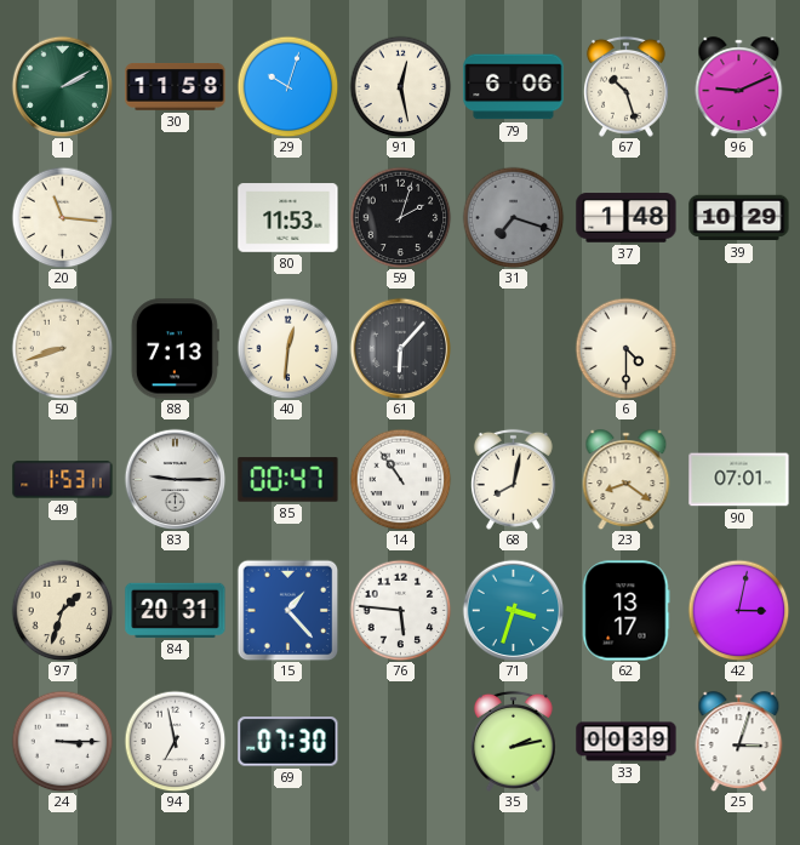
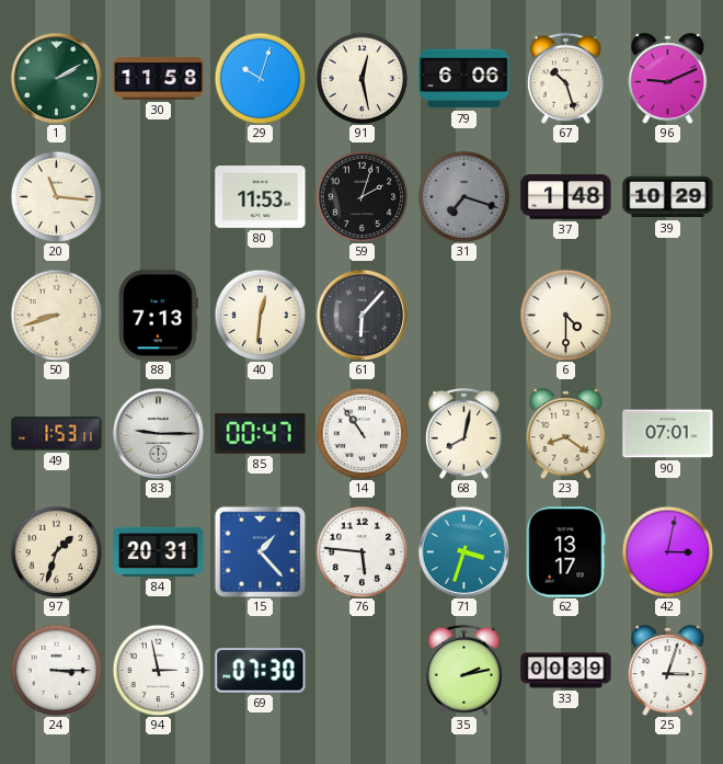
94: 6:58 -> 2:58
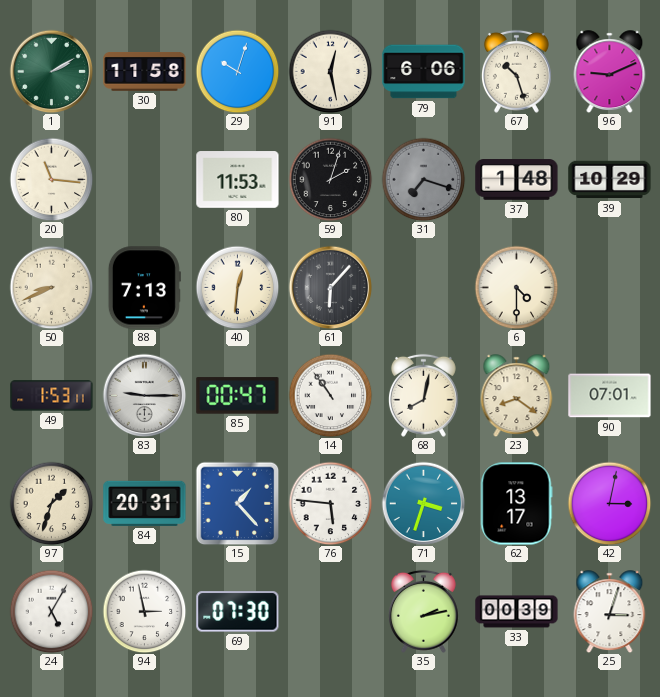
50: 8:42 -> 8:41
24: 3:15 -> 5:05
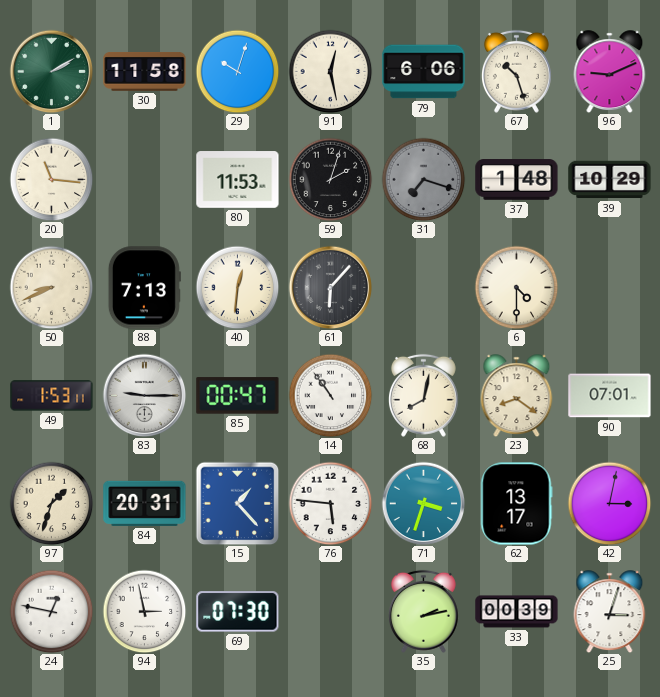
24: 5:05 -> 12:47
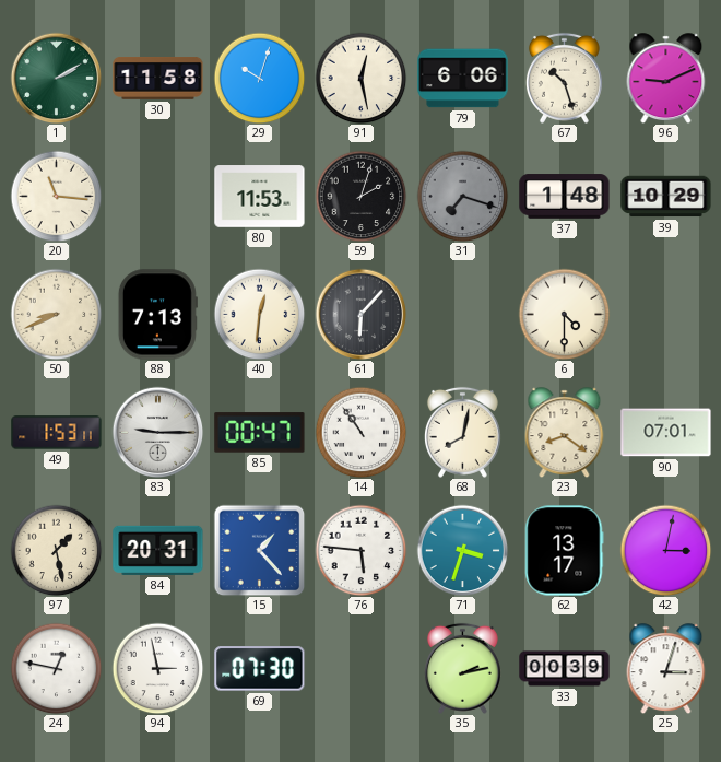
97: 1:33 -> 1:28
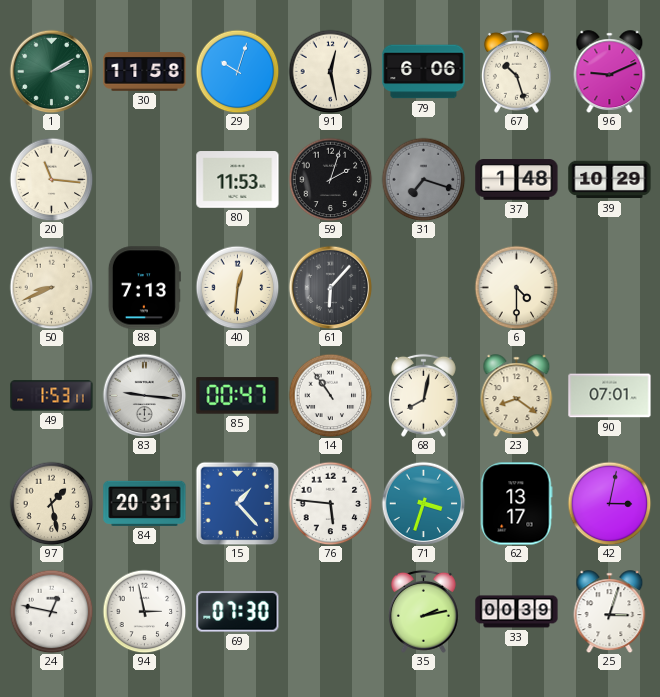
83: 9:15 -> 9:16
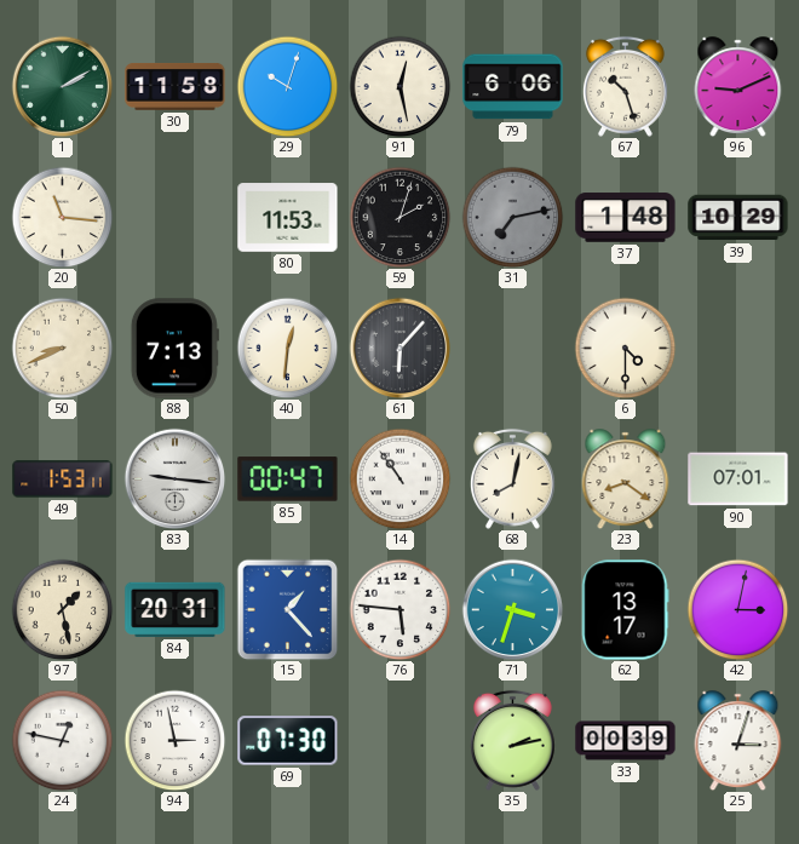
31: 7:18 -> 7:13
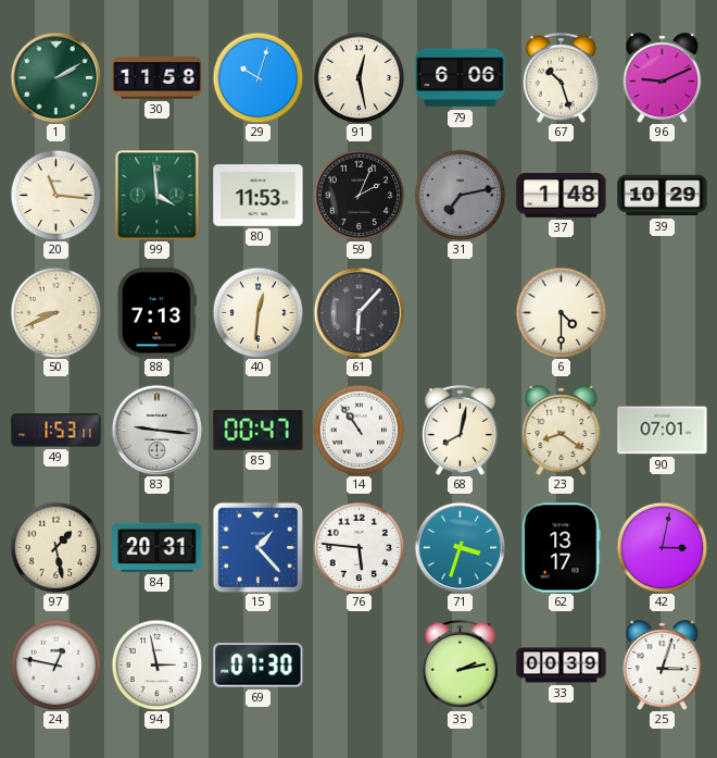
99: none -> 3:59
59: 2:03 -> 2:04
